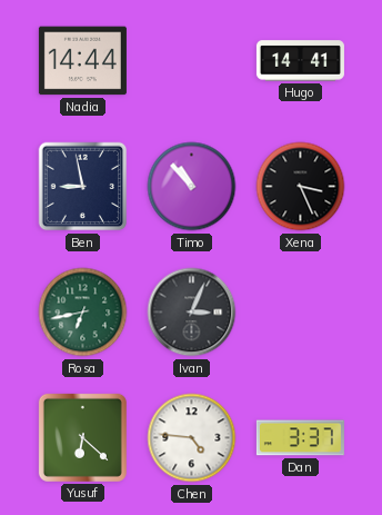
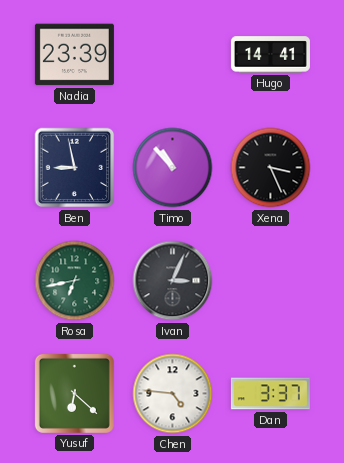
Nadia: 14:44 -> 23:39
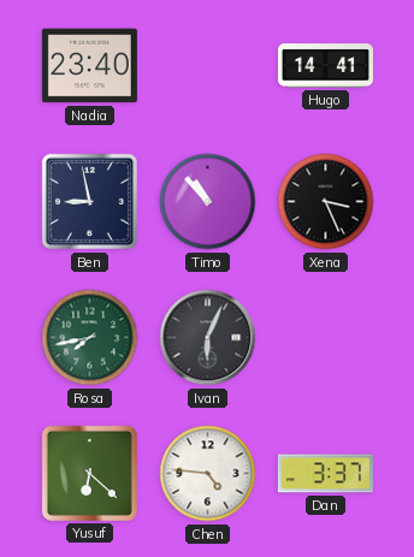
Nadia: 23:39 -> 23:40
Rosa: 6:43 -> 7:43
Ivan: 3:04 -> 6:04
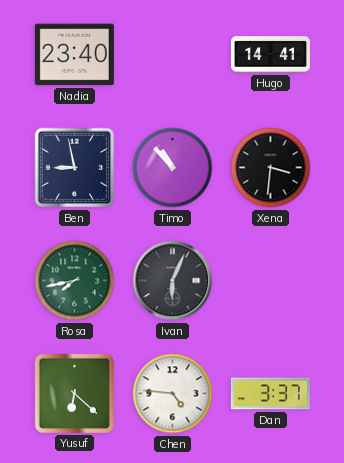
Xena: 3:26 -> 3:31
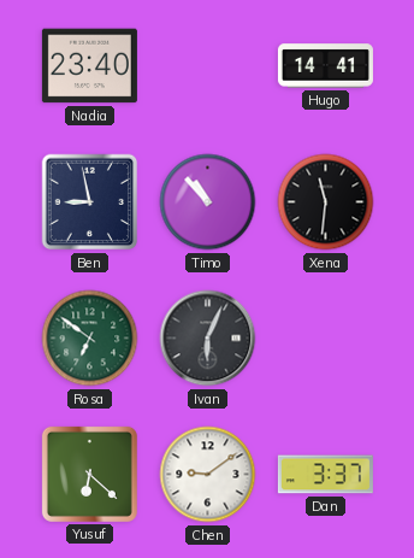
Xena: 3:31 -> 11:31
Rosa: 7:43 -> 6:51
Chen: 4:46 -> 9:09
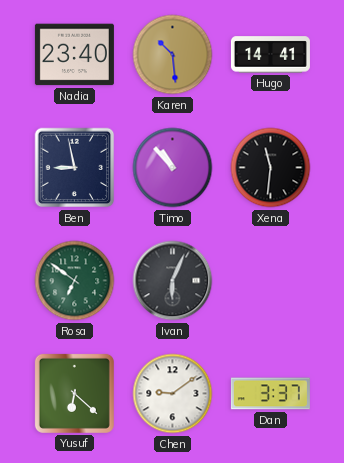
Karen: none -> 10:29
